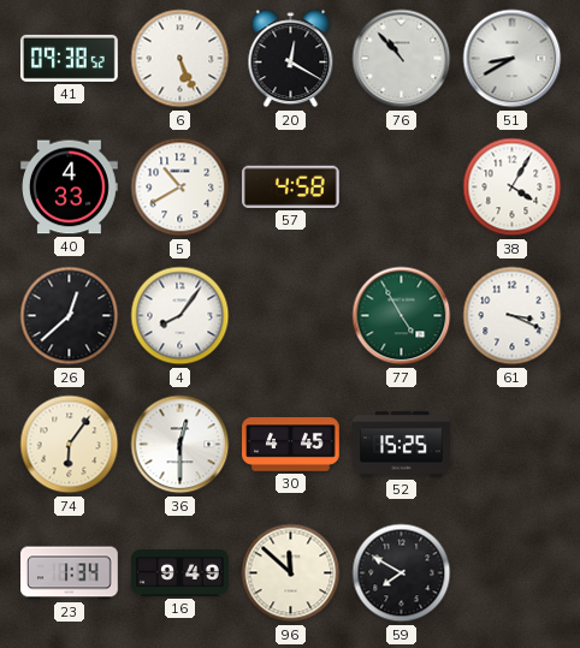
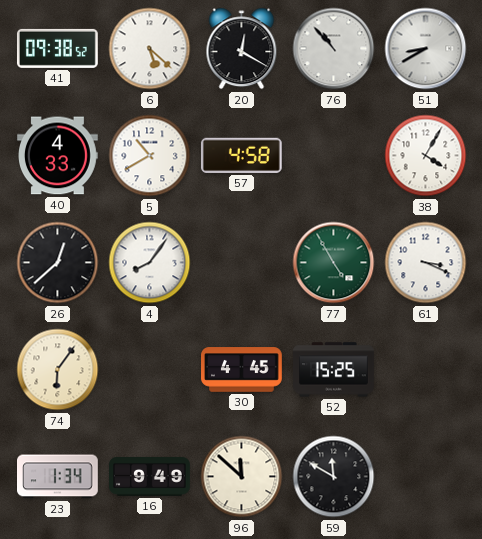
6: 5:26 -> 5:22
36: 12:30 -> none
59: 7:50 -> 11:50
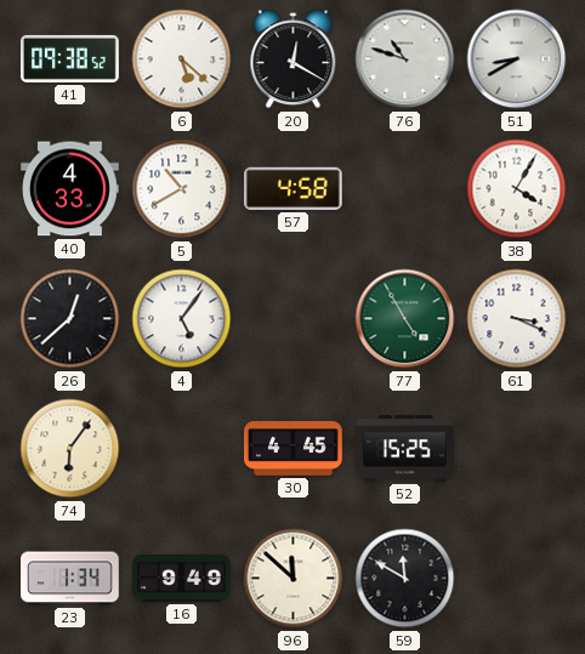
76: 10:53 -> 10:48
4: 8:06 -> 5:06
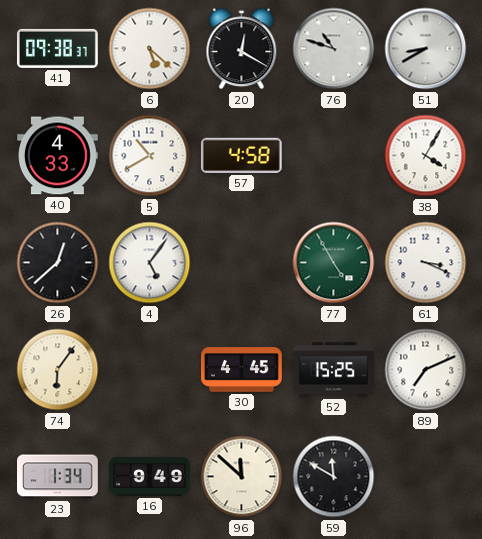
41: 09:38:52 -> 09:38:37
89: none -> 7:11
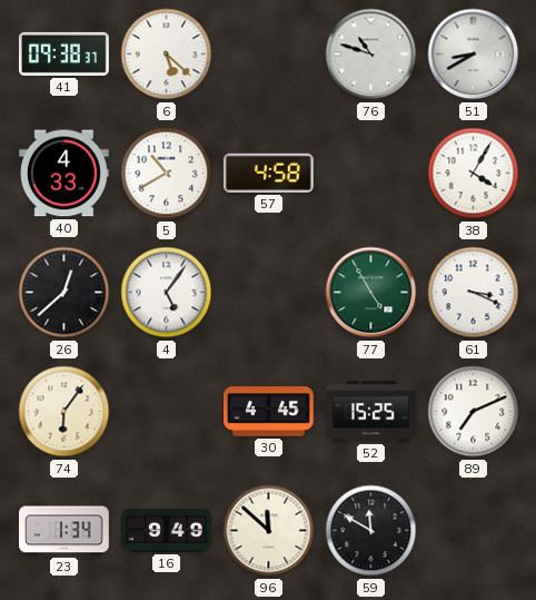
20: 12:20 -> none
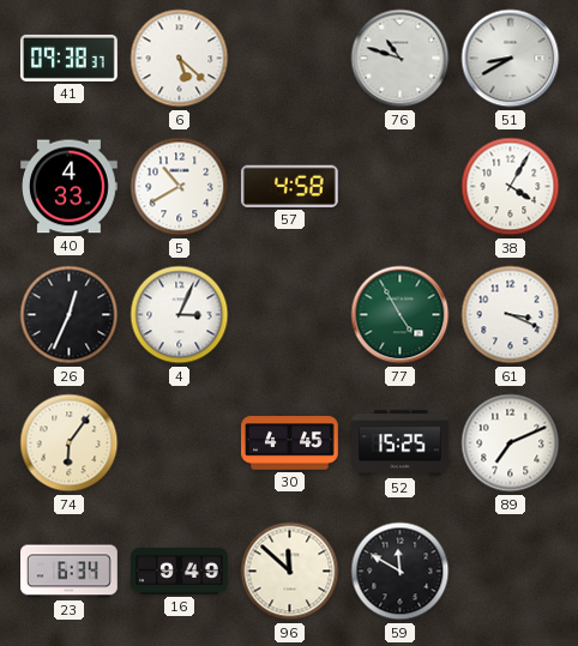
26: 12:38 -> 12:34
4: 5:06 -> 3:04
23: 1:34 -> 6:34
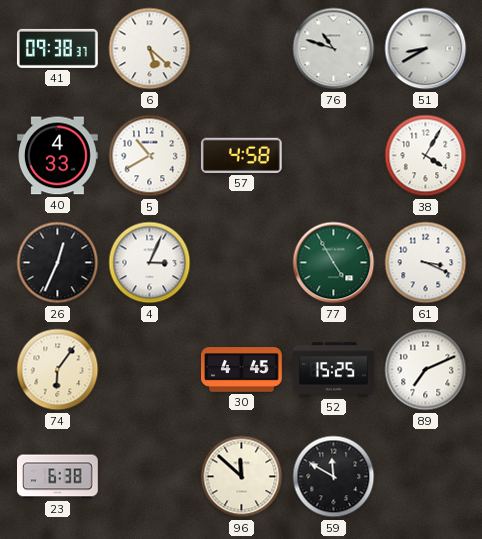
23: 6:34 -> 6:38
16: 9:49 -> none
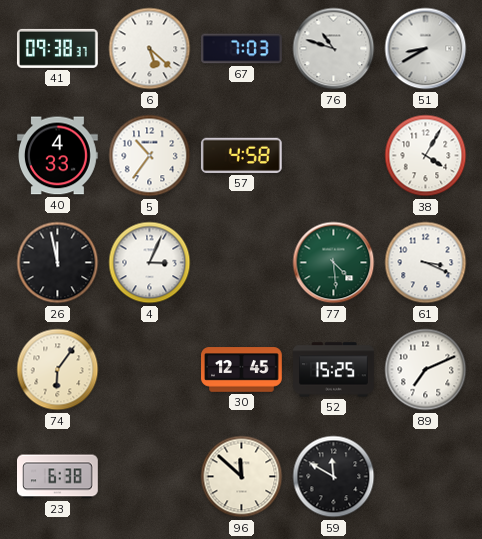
67: none -> 7:03
5: 10:40 -> 10:36
26: 12:34 -> 11:58
77: 4:55 -> 4:29
30: 4:45 -> 12:45
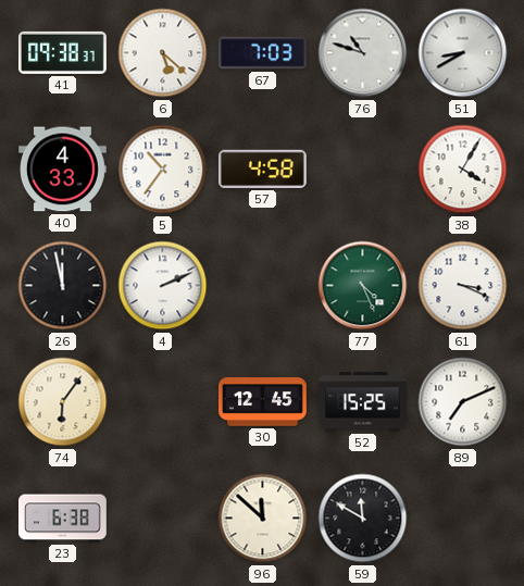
4: 3:04 -> 2:11
77: 4:29 -> 4:26
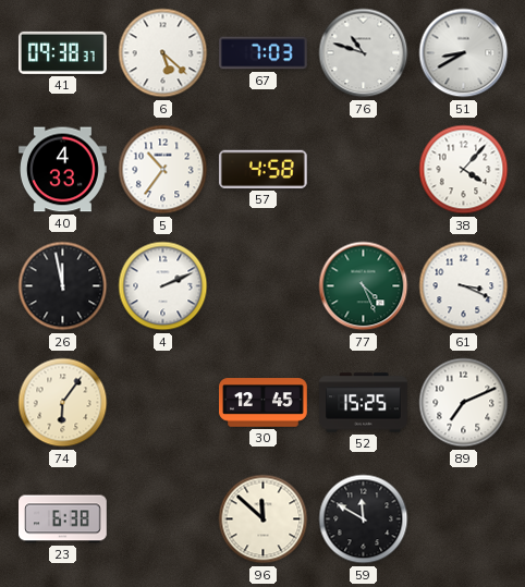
38: 4:05 -> 4:07
